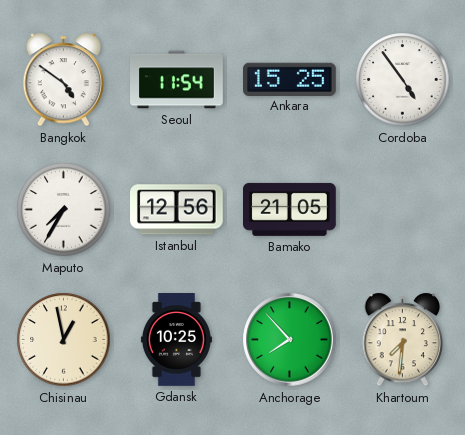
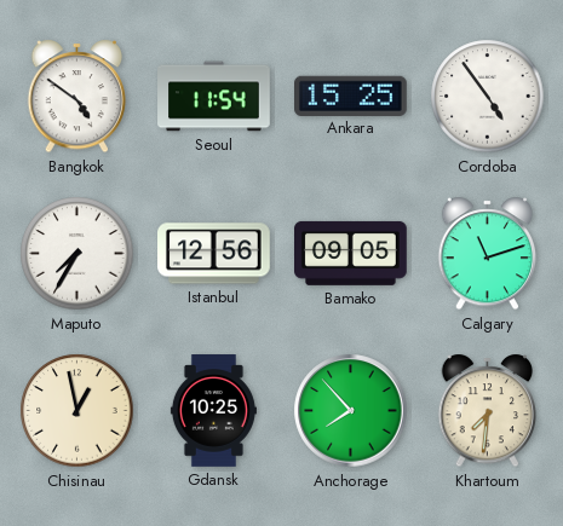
Bamako: 21:05 -> 09:05
Calgary: none -> 11:12
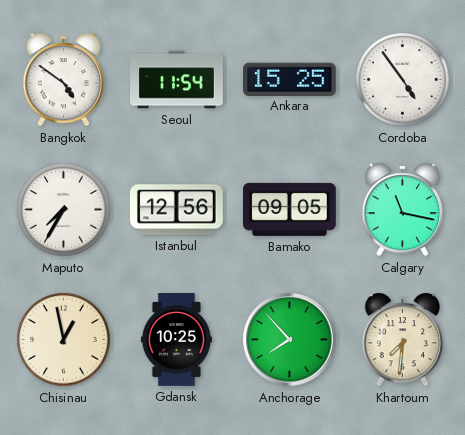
Calgary: 11:12 -> 11:17
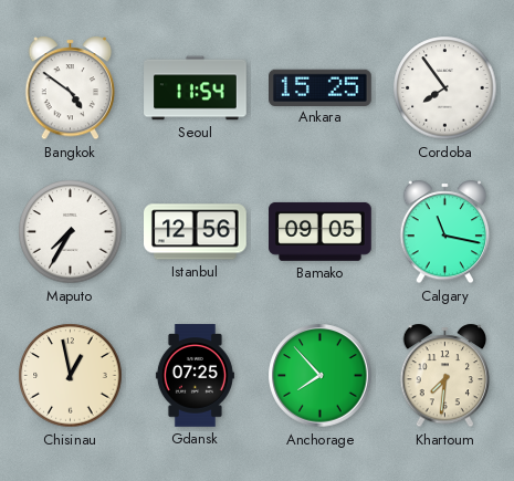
Cordoba: 4:54 -> 7:54
Gdansk: 10:25 -> 07:25
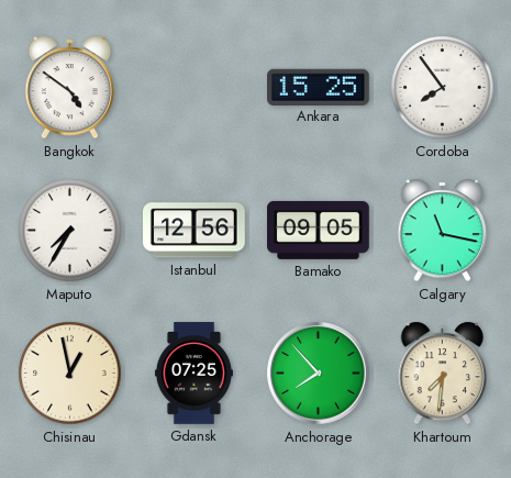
Seoul: 11:54 -> none
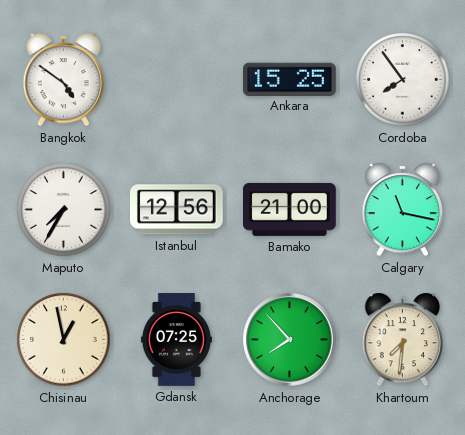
Bamako: 09:05 -> 21:00
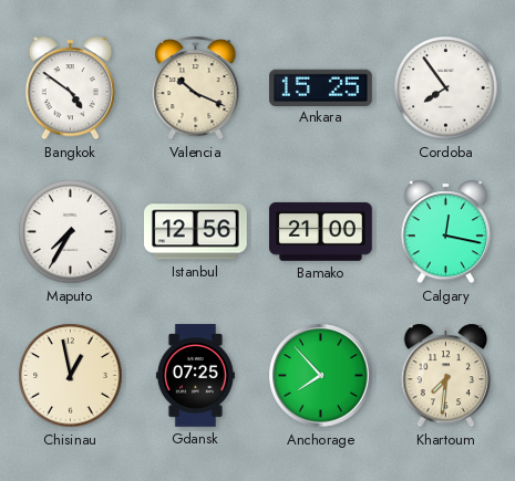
Valencia: none -> 10:19
Calgary: 11:17 -> 12:17
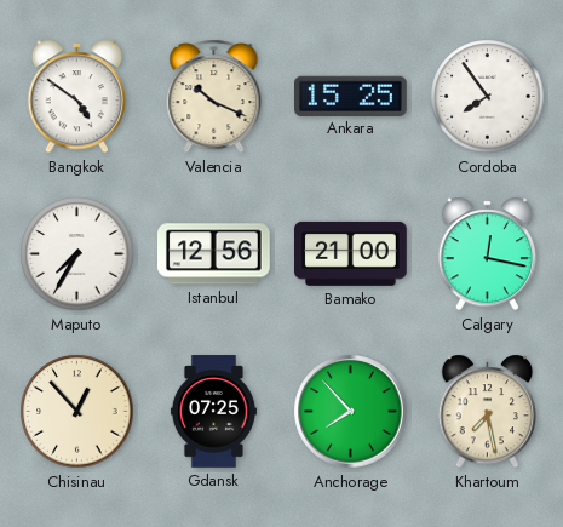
Chisinau: 12:58 -> 12:53
Khartoum: 7:31 -> 7:28
